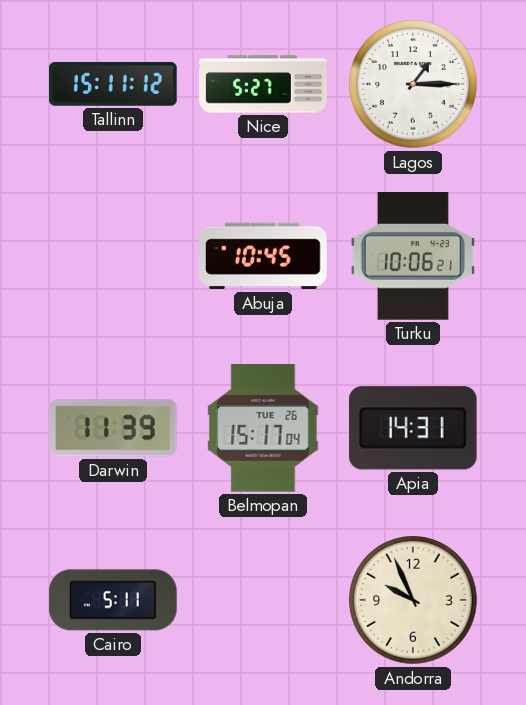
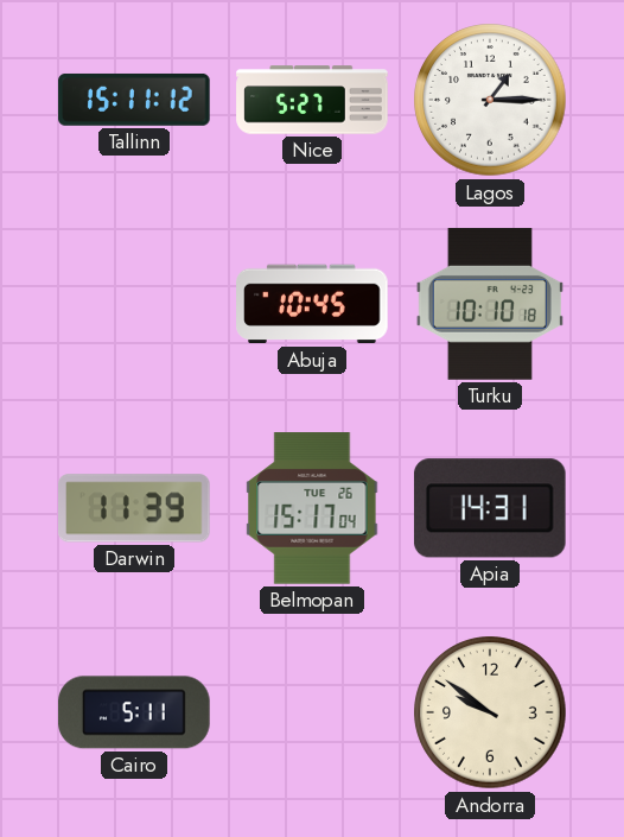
Turku: 10:06 -> 10:10
Andorra: 9:56 -> 9:51
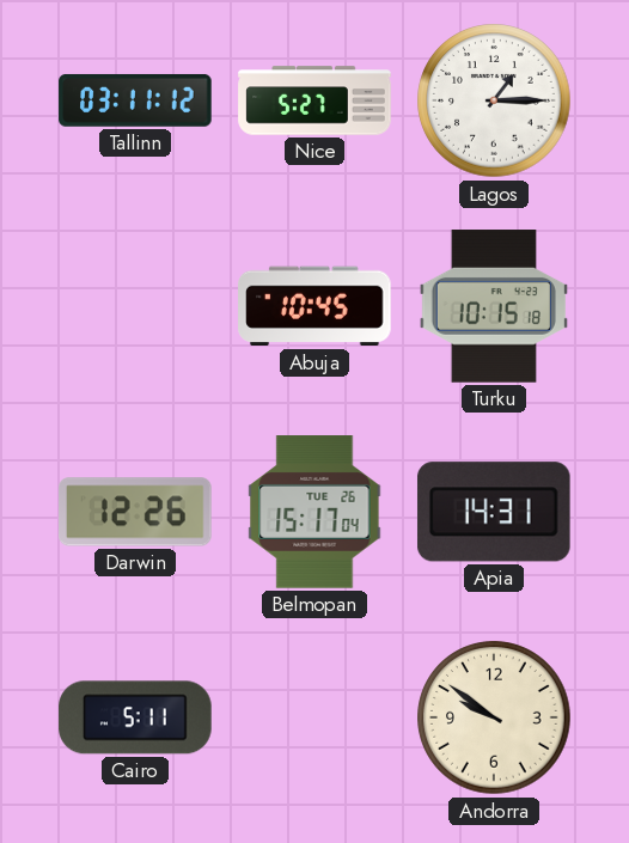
Tallinn: 15:11 -> 03:11
Turku: 10:10 -> 10:15
Darwin: 11:39 -> 12:26
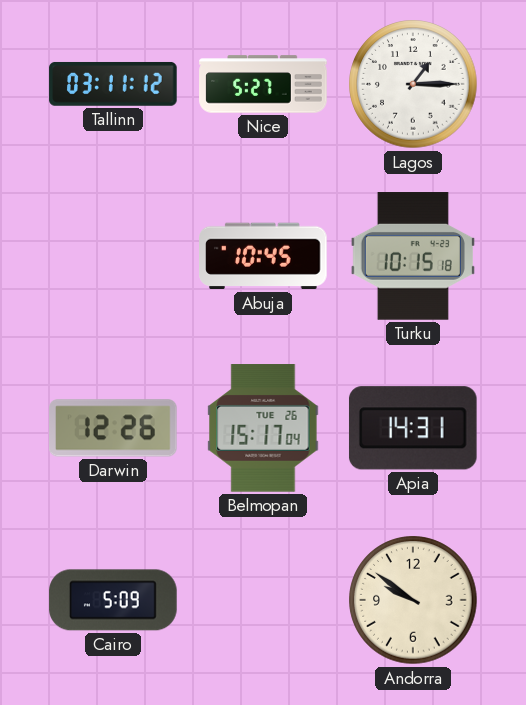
Cairo: 5:11 -> 5:09
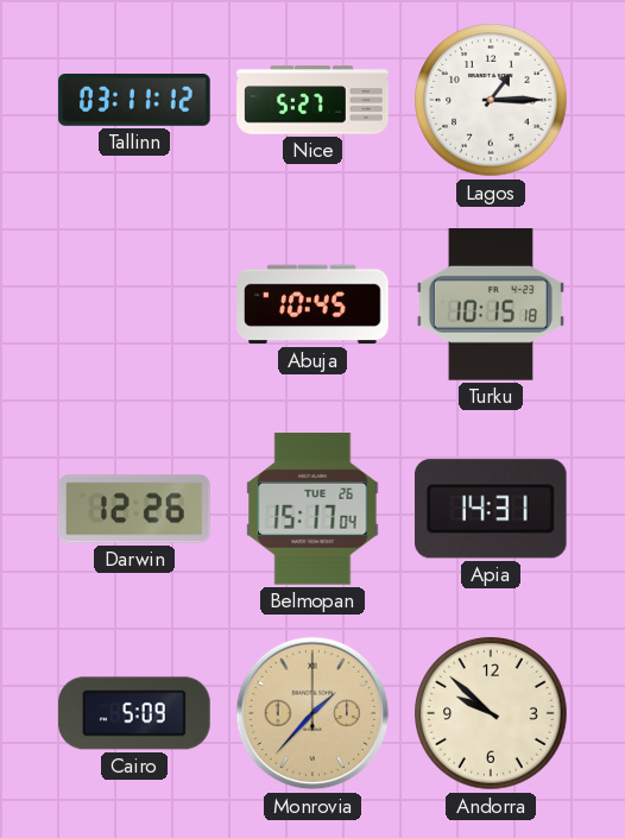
Monrovia: none -> 1:37
Andorra: 9:51 -> 9:52
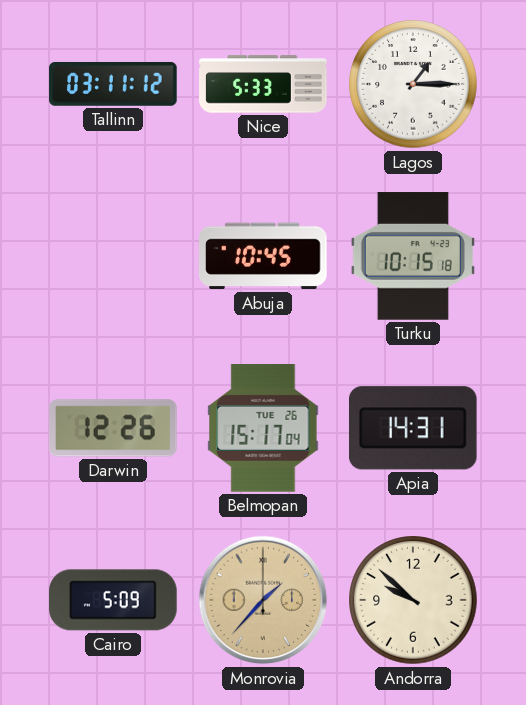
Nice: 5:27 -> 5:33
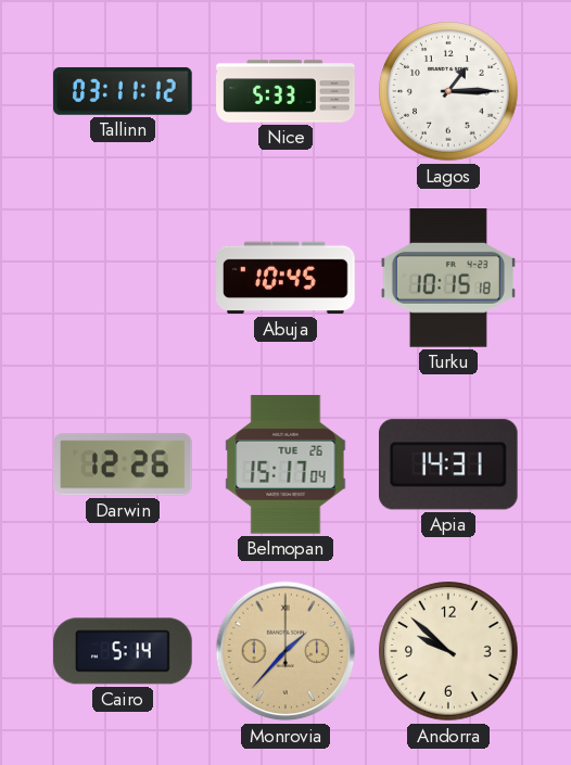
Cairo: 5:09 -> 5:14
